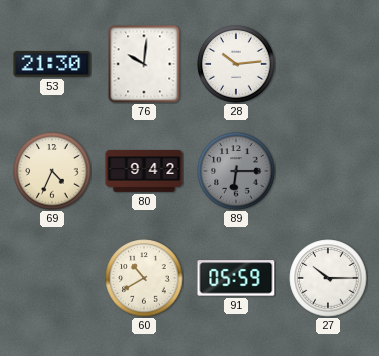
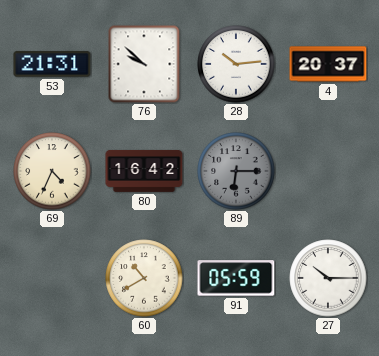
53: 21:30 -> 21:31
76: 10:01 -> 9:52
4: none -> 20:37
80: 9:42 -> 16:42
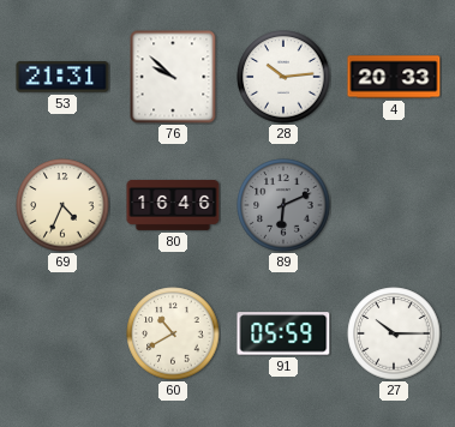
4: 20:37 -> 20:33
80: 16:42 -> 16:46
89: 6:15 -> 6:11
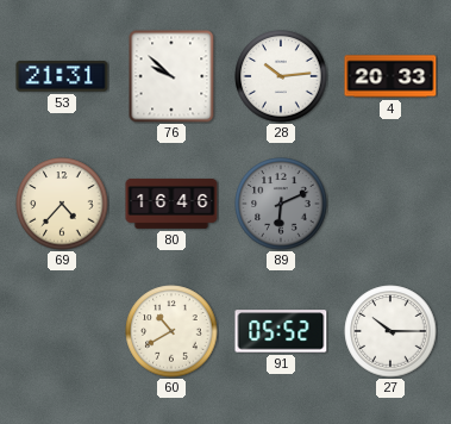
69: 4:34 -> 4:37
91: 05:59 -> 05:52
